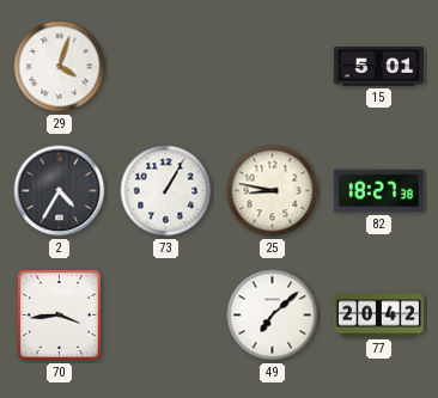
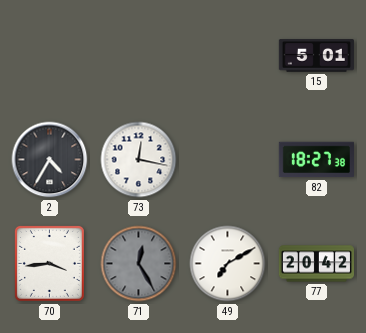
29: 4:03 -> none
73: 1:05 -> 12:17
25: 8:47 -> none
71: none -> 12:25
49: 7:08 -> 7:10
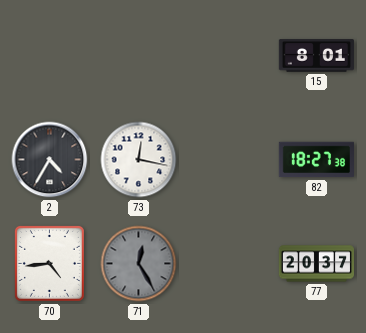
15: 5:01 -> 8:01
70: 3:44 -> 4:44
49: 7:10 -> none
77: 20:42 -> 20:37
